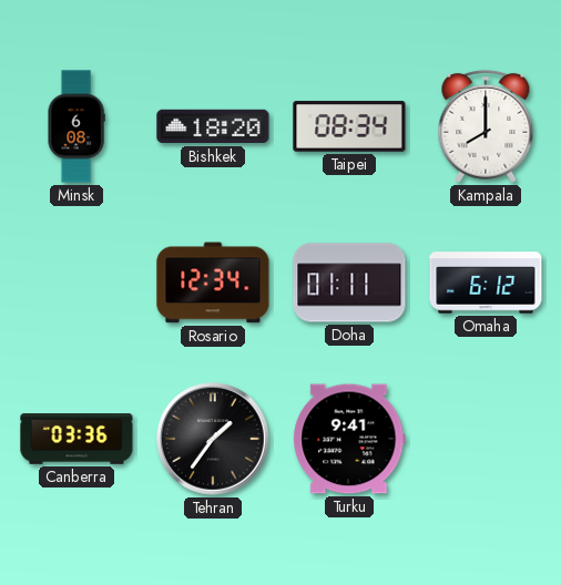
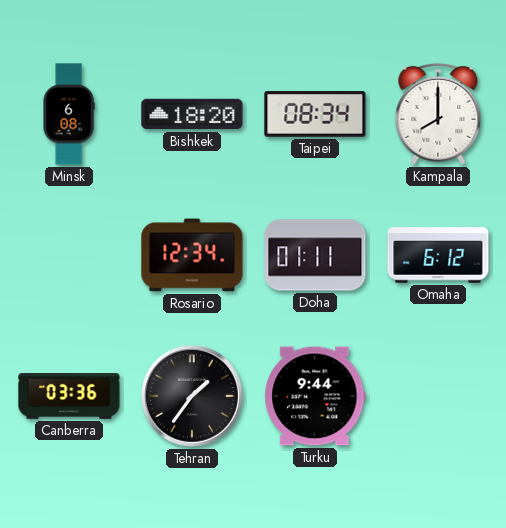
Turku: 9:41 -> 9:44
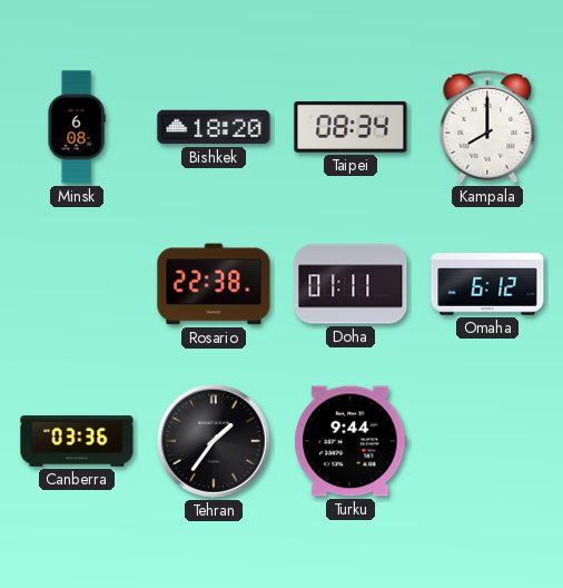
Rosario: 12:34 -> 22:38
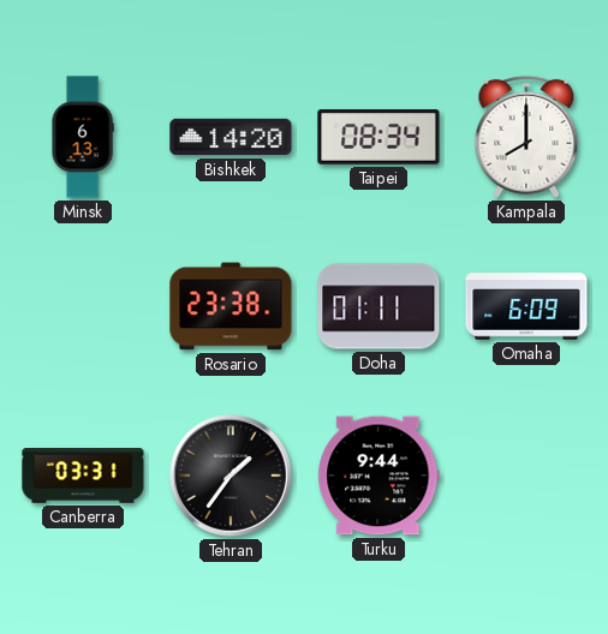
Minsk: 6:08 -> 6:13
Bishkek: 18:20 -> 14:20
Rosario: 22:38 -> 23:38
Omaha: 6:12 -> 6:09
Canberra: 03:36 -> 03:31
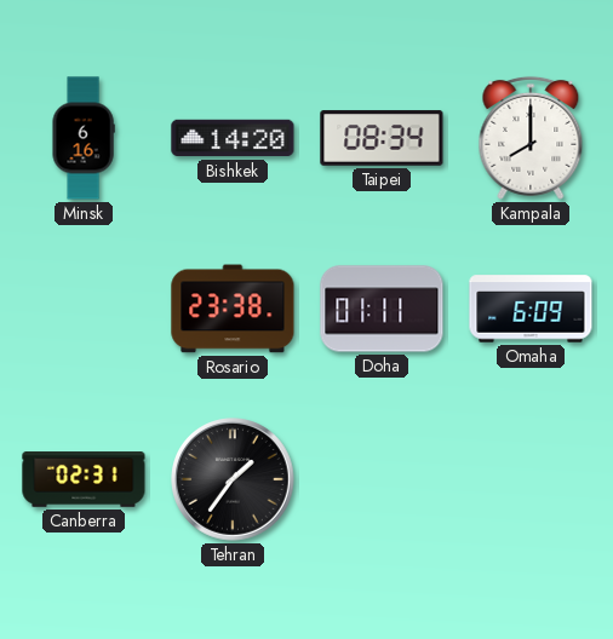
Minsk: 6:13 -> 6:16
Canberra: 03:31 -> 02:31
Turku: 9:44 -> none
